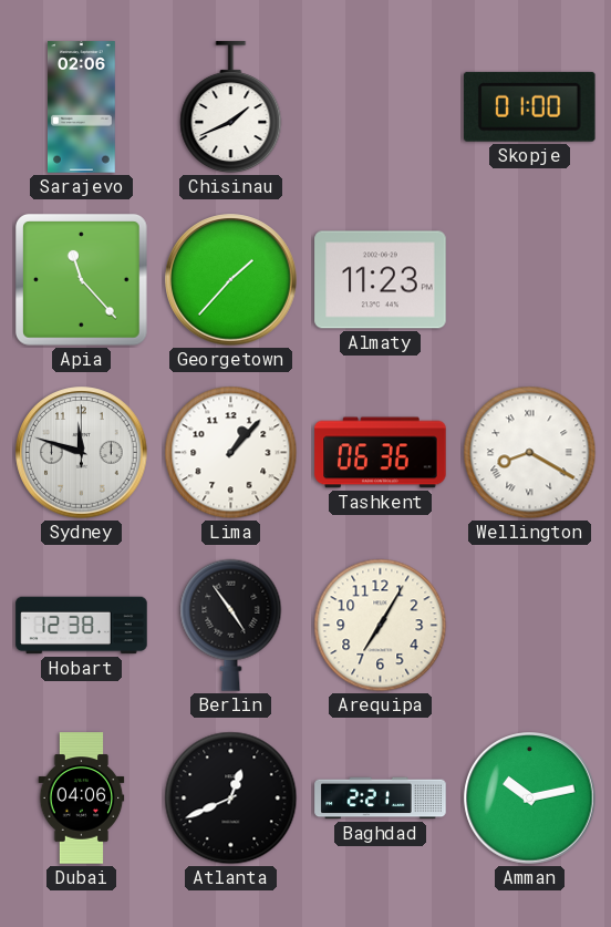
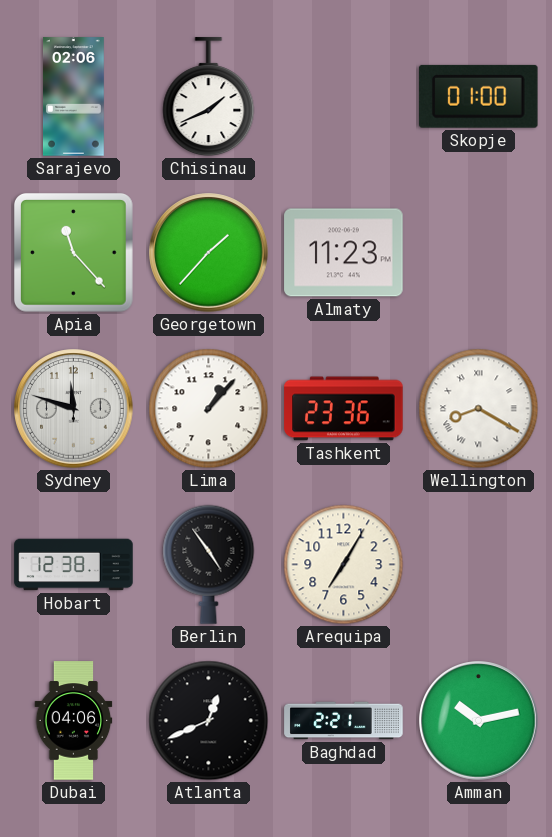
Tashkent: 06:36 -> 23:36
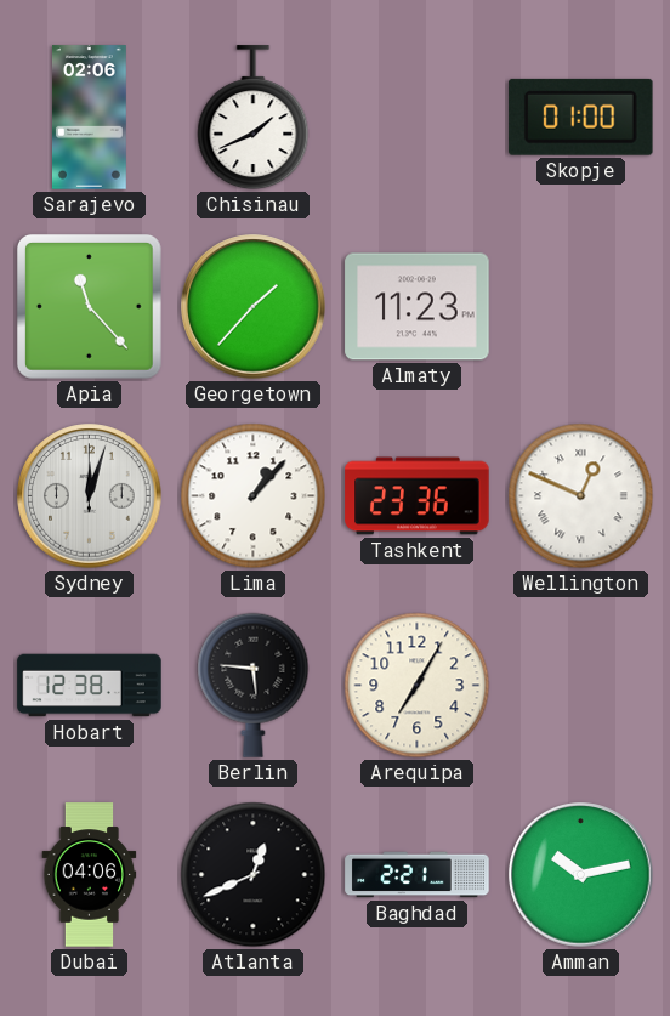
Sydney: 11:48 -> 12:03
Wellington: 8:20 -> 12:49
Berlin: 4:54 -> 5:46
